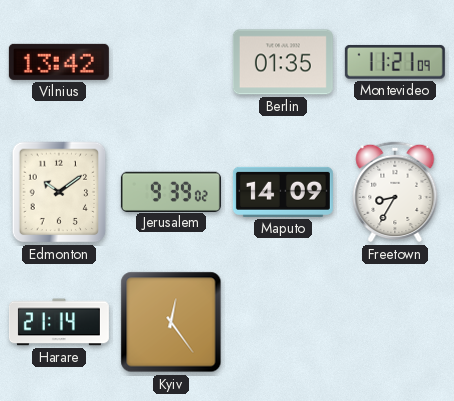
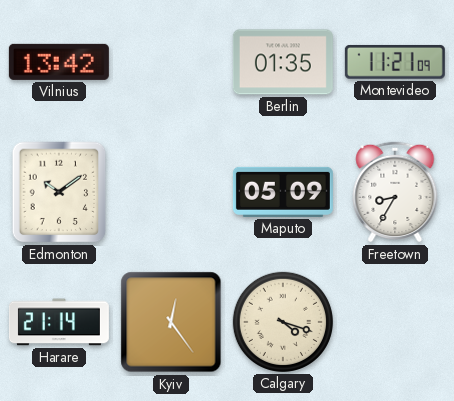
Jerusalem: 9:39 -> none
Maputo: 14:09 -> 05:09
Calgary: none -> 4:18
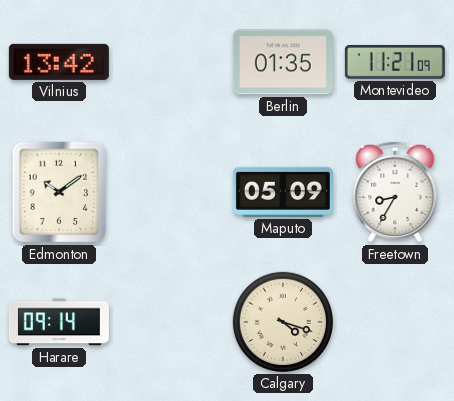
Harare: 21:14 -> 09:14
Kyiv: 12:24 -> none
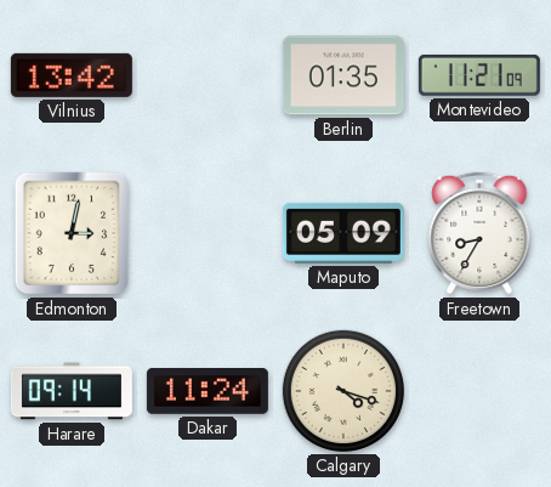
Edmonton: 10:09 -> 3:02
Dakar: none -> 11:24
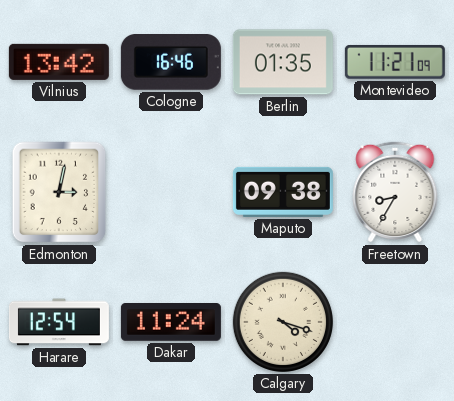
Cologne: none -> 16:46
Maputo: 05:09 -> 09:38
Harare: 09:14 -> 12:54
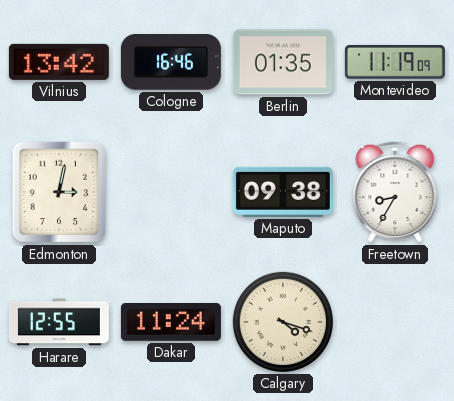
Montevideo: 11:21 -> 11:19
Harare: 12:54 -> 12:55
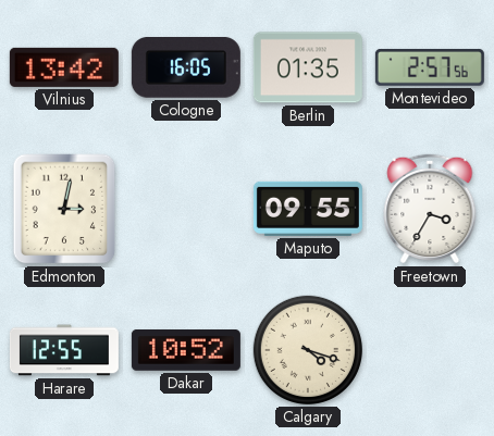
Cologne: 16:46 -> 16:05
Montevideo: 11:19 -> 2:57
Maputo: 09:38 -> 09:55
Freetown: 8:35 -> 3:35
Dakar: 11:24 -> 10:52
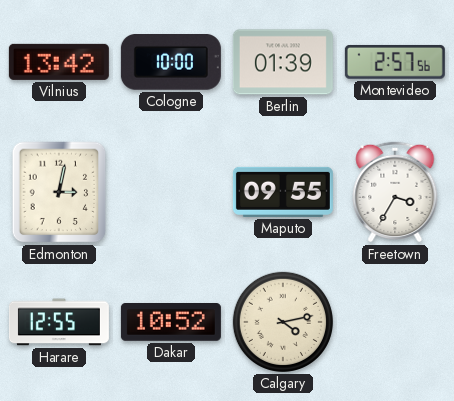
Cologne: 16:05 -> 10:00
Berlin: 01:35 -> 01:39
Calgary: 4:18 -> 4:13
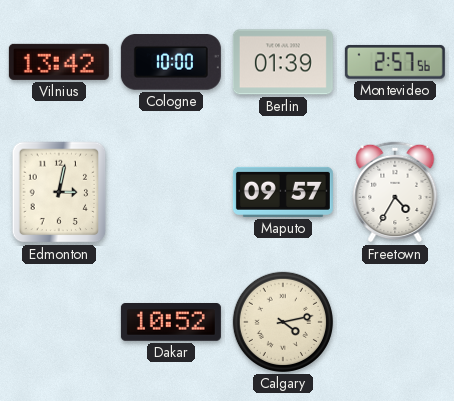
Maputo: 09:55 -> 09:57
Freetown: 3:35 -> 4:35
Harare: 12:55 -> none
